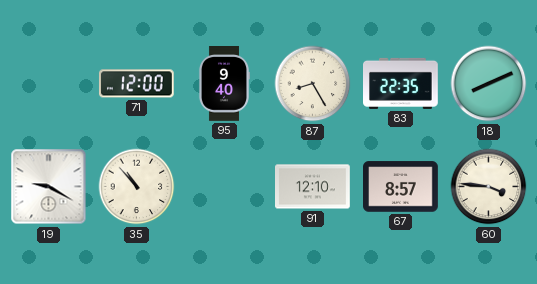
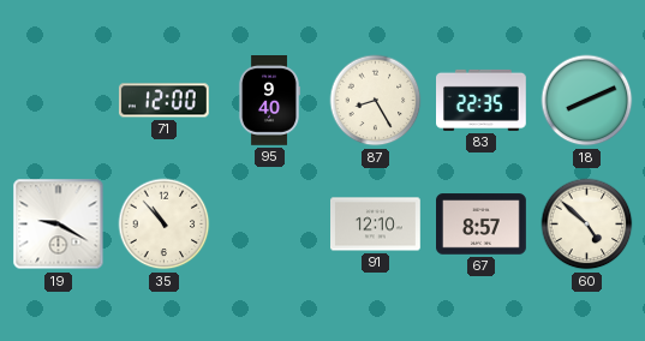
60: 3:46 -> 4:52
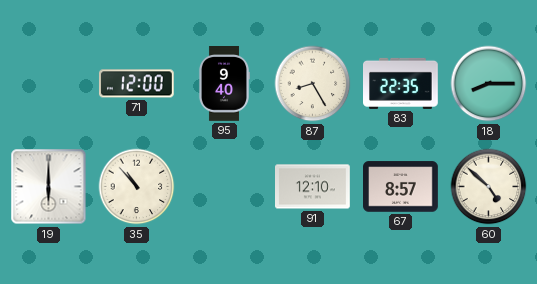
18: 8:11 -> 8:15
19: 9:20 -> 6:00
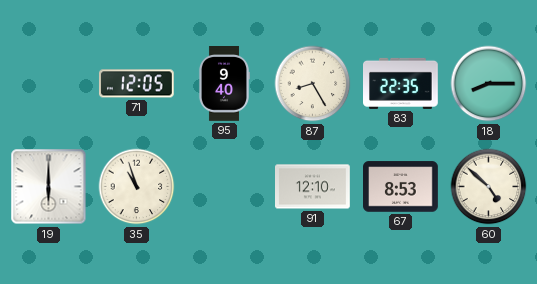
71: 12:00 -> 12:05
35: 10:53 -> 10:57
67: 8:57 -> 8:53
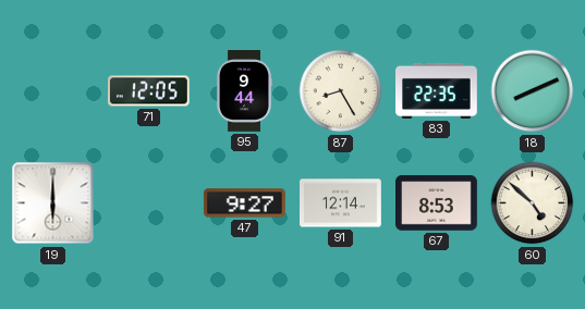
95: 9:40 -> 9:44
18: 8:15 -> 8:11
35: 10:57 -> none
47: none -> 9:27
91: 12:10 -> 12:14
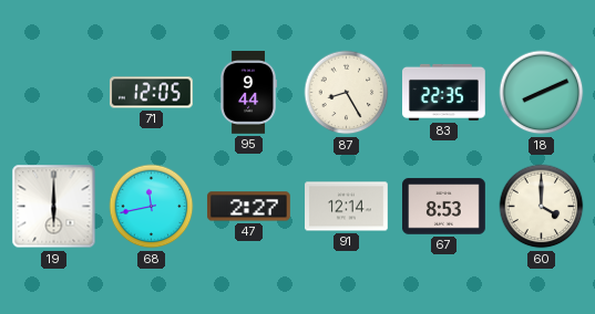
68: none -> 11:43
47: 9:27 -> 2:27
60: 4:52 -> 4:00
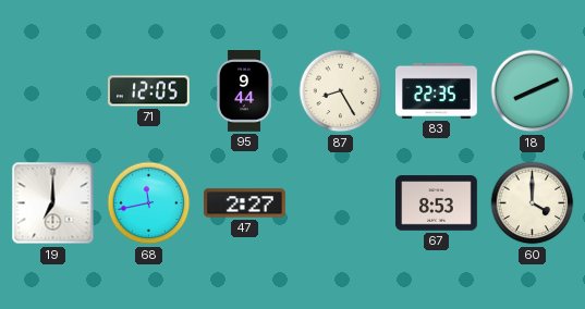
19: 6:00 -> 7:00
91: 12:14 -> none
